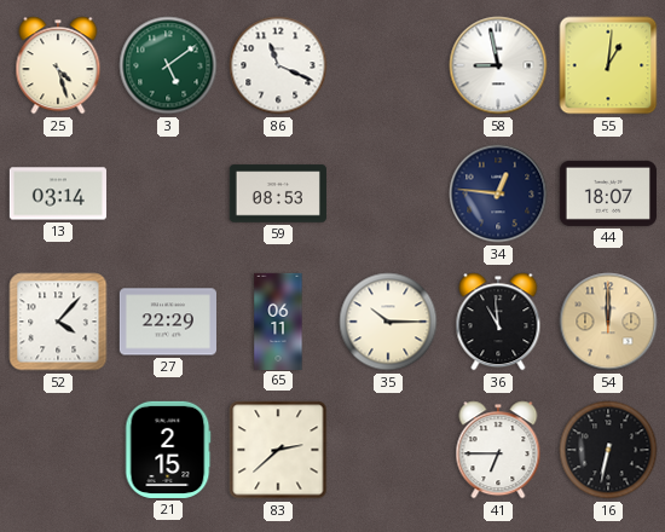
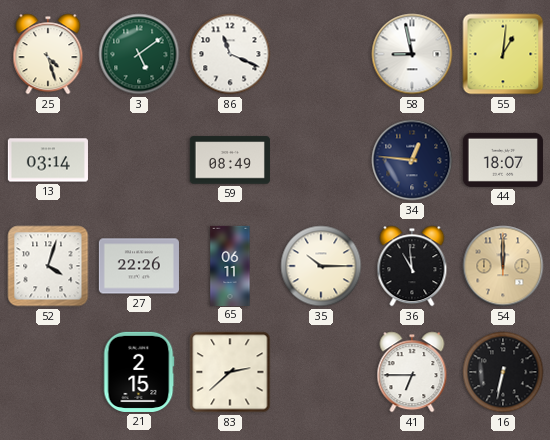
59: 08:53 -> 08:49
52: 4:07 -> 4:03
27: 22:29 -> 22:26
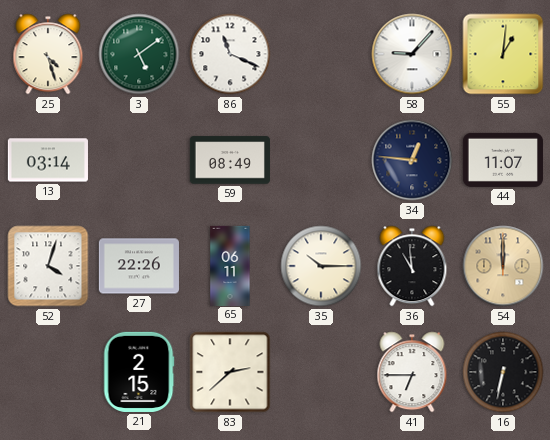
58: 8:58 -> 9:07
44: 18:07 -> 11:07
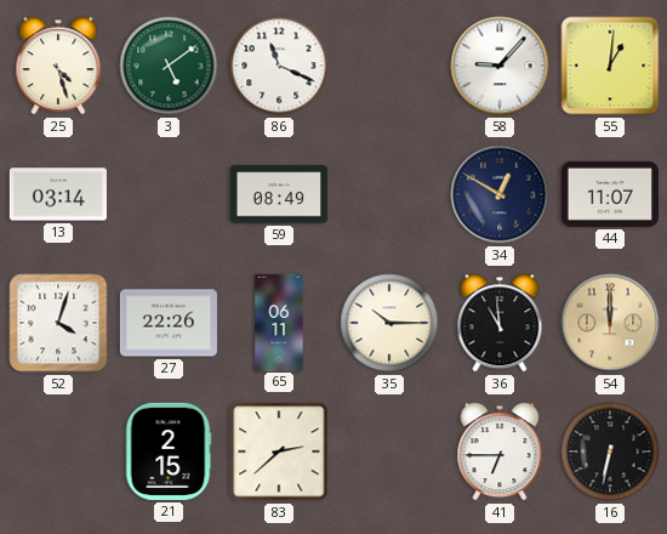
34: 12:46 -> 12:50
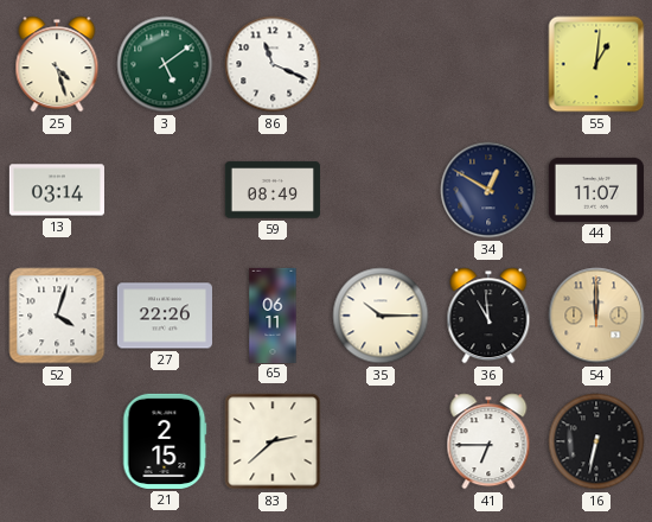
58: 9:07 -> none
